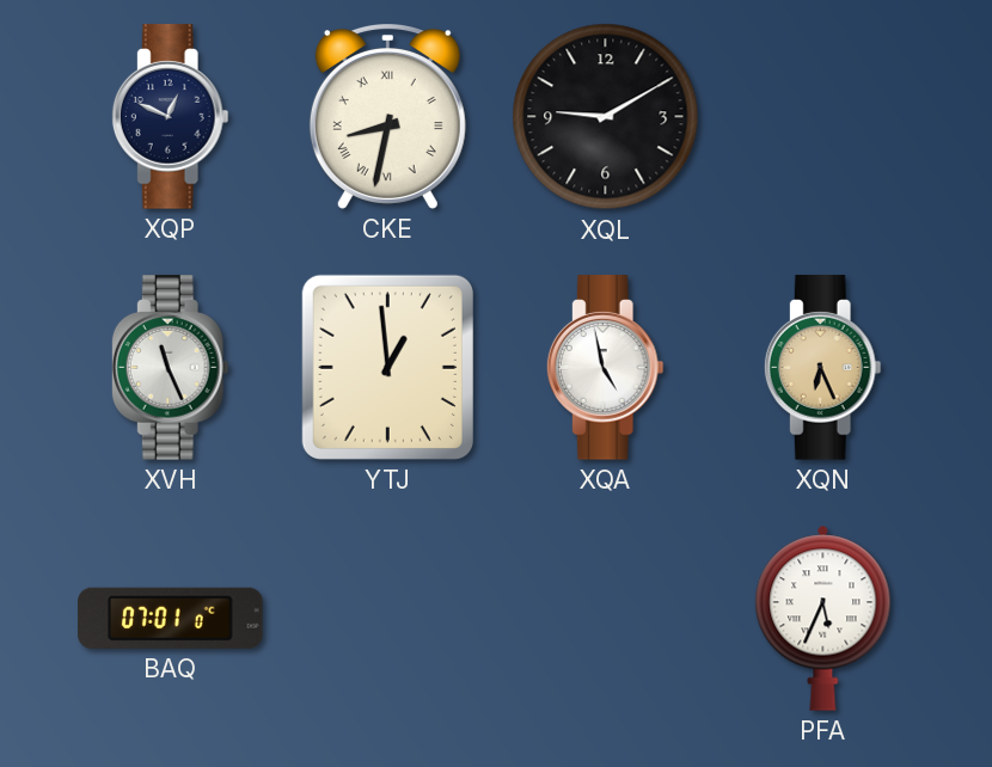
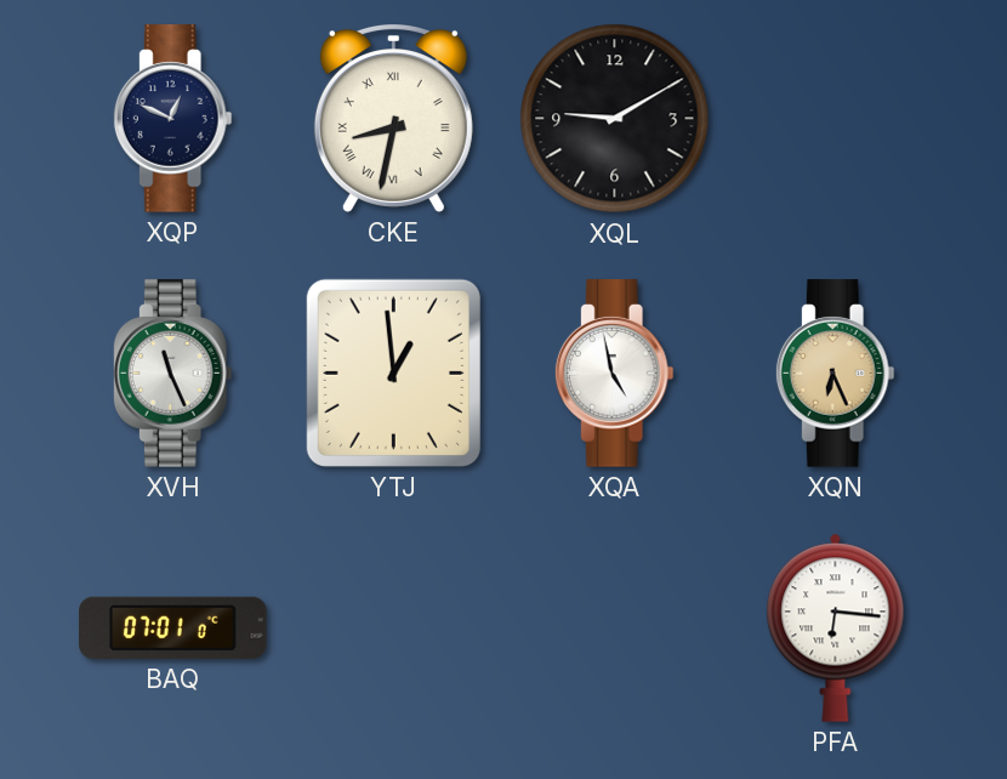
PFA: 5:34 -> 6:16
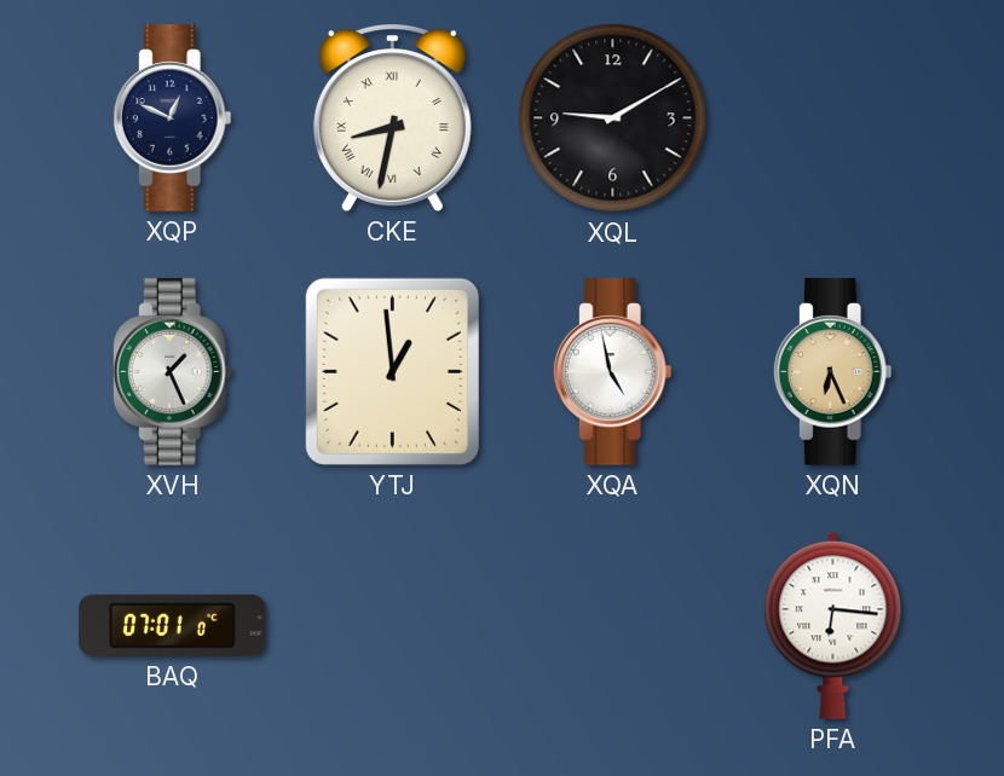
XVH: 11:26 -> 1:26
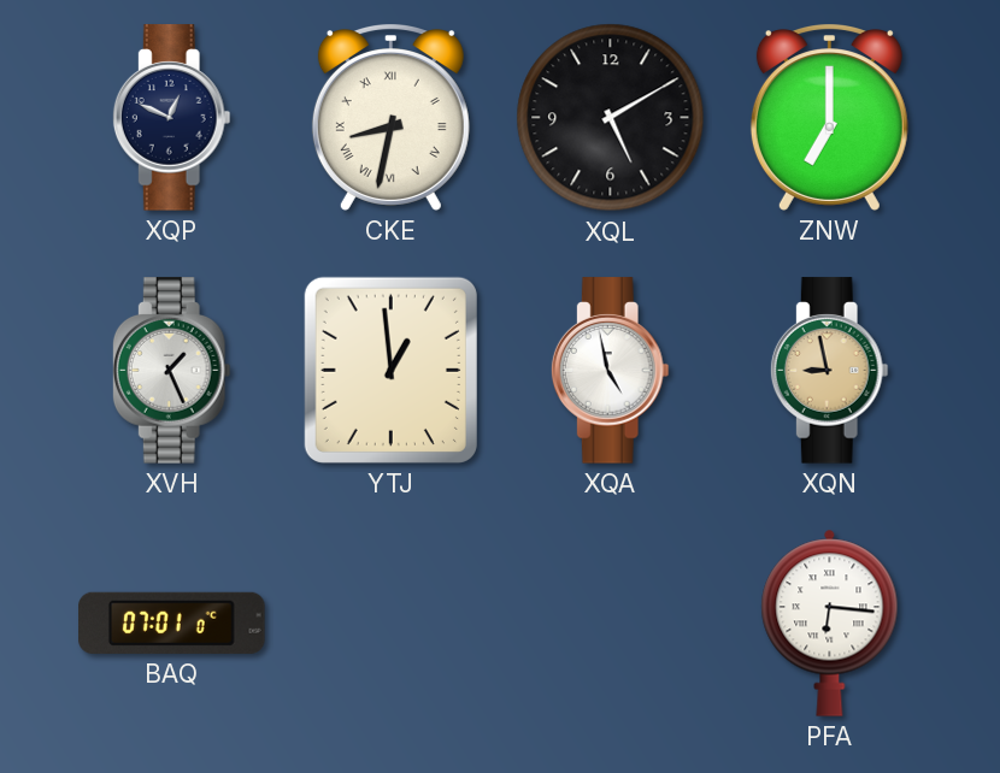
XQL: 9:10 -> 5:10
ZNW: none -> 7:00
XQN: 6:26 -> 8:58
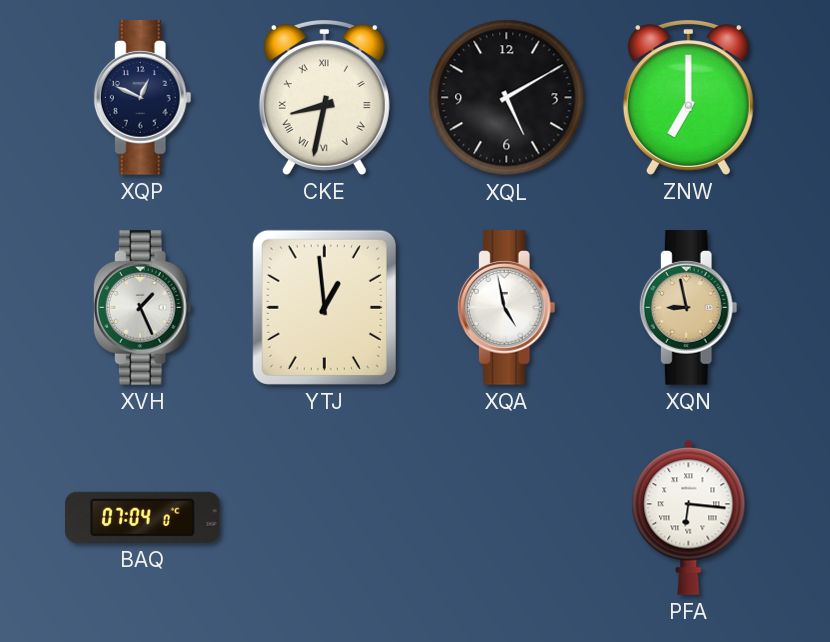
BAQ: 07:01 -> 07:04
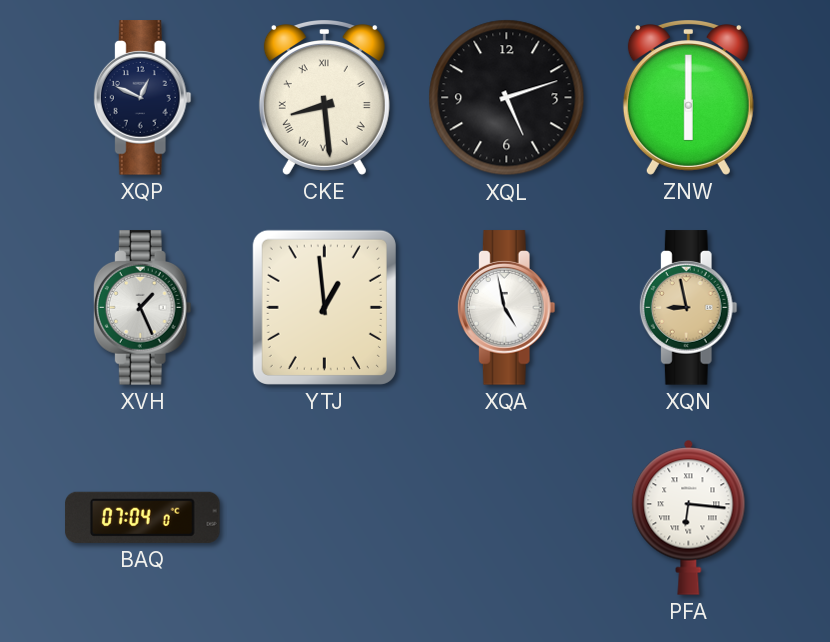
CKE: 8:32 -> 8:29
XQL: 5:10 -> 5:12
ZNW: 7:00 -> 6:00
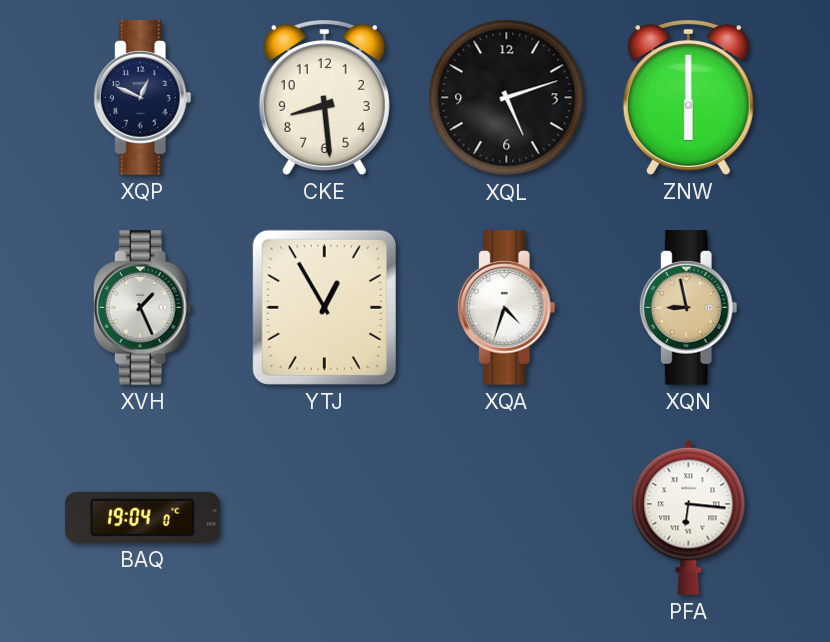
CKE numerals: Roman -> Arabic
YTJ: 12:59 -> 12:55
XQA: 4:58 -> 4:33
BAQ: 07:04 -> 19:04
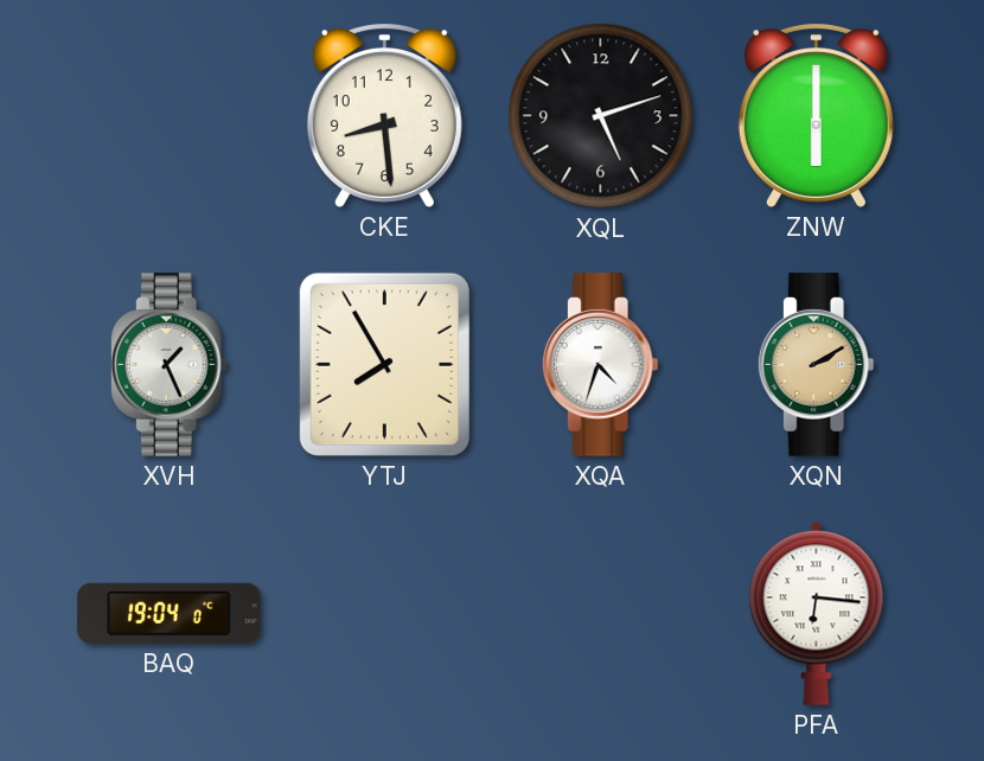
XQP: 12:49 -> none
YTJ: 12:55 -> 7:55
XQN: 8:58 -> 2:10
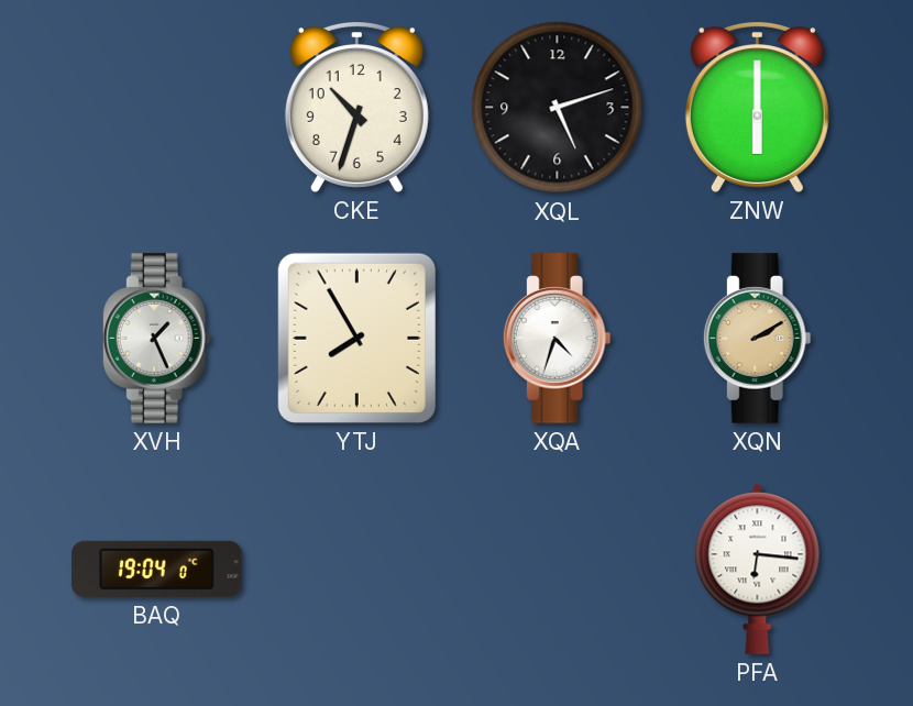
CKE: 8:29 -> 10:33
